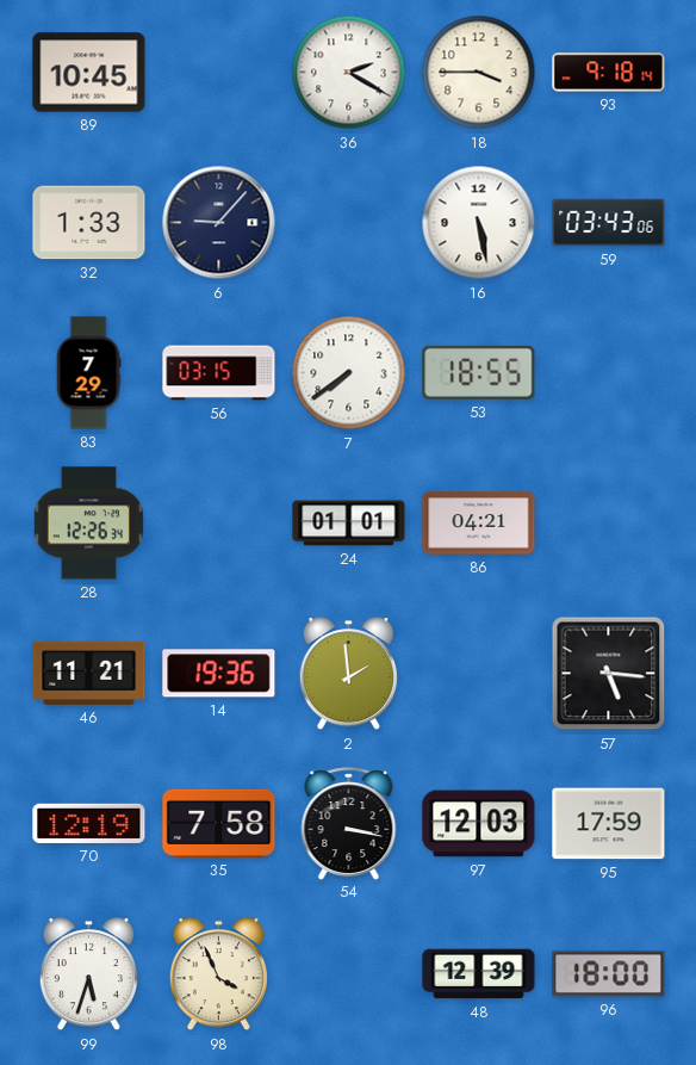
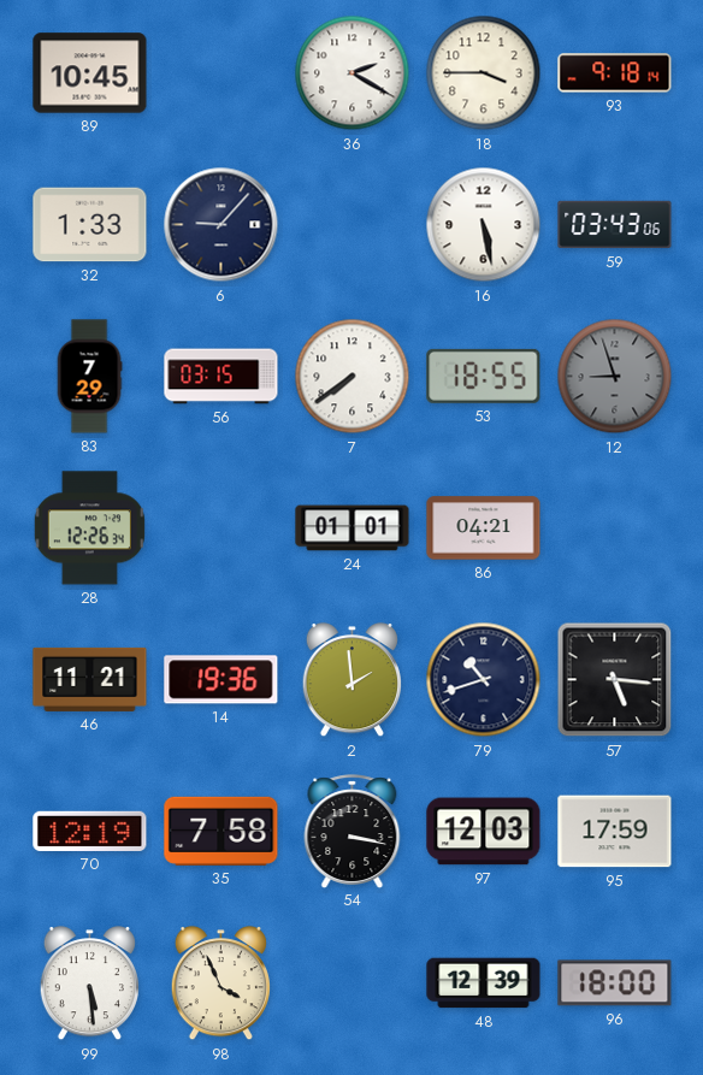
12: none -> 8:57
79: none -> 10:42
99: 5:33 -> 5:29
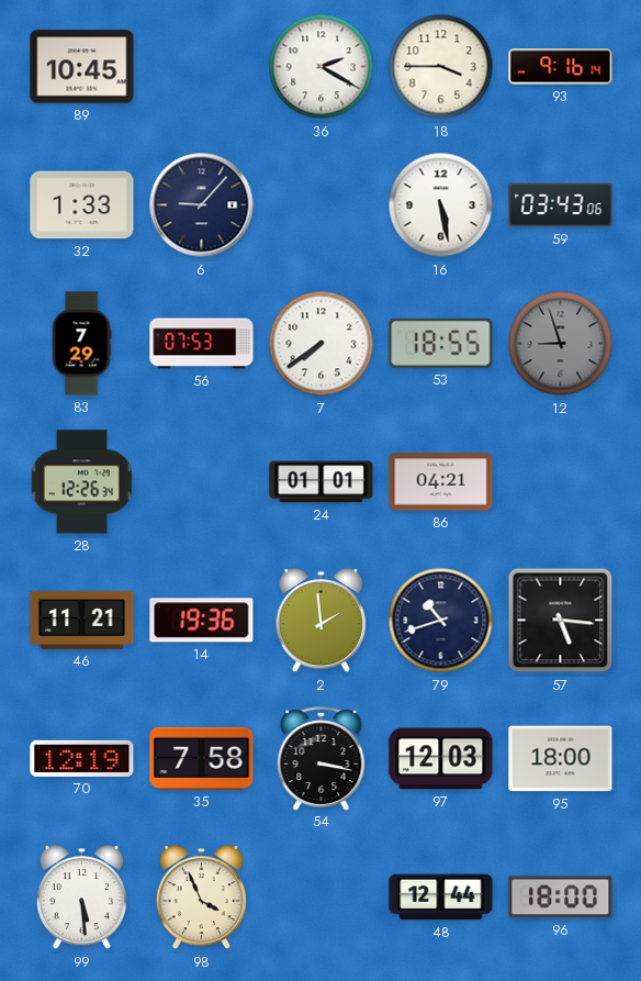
93: 9:18 -> 9:16
56: 03:15 -> 07:53
95: 17:59 -> 18:00
48: 12:39 -> 12:44
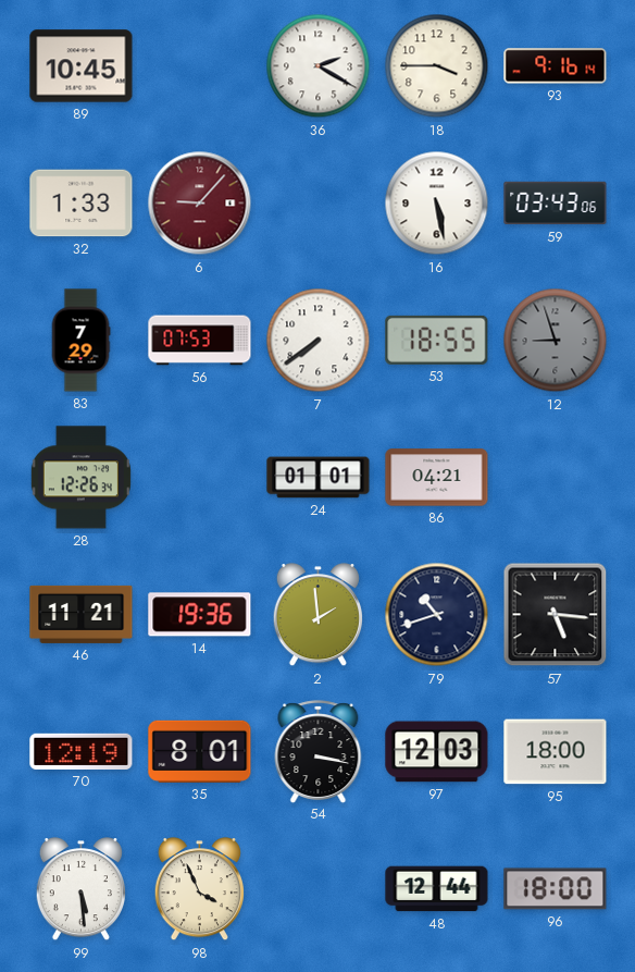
6 dial: navy -> burgundy
35: 7:58 -> 8:01
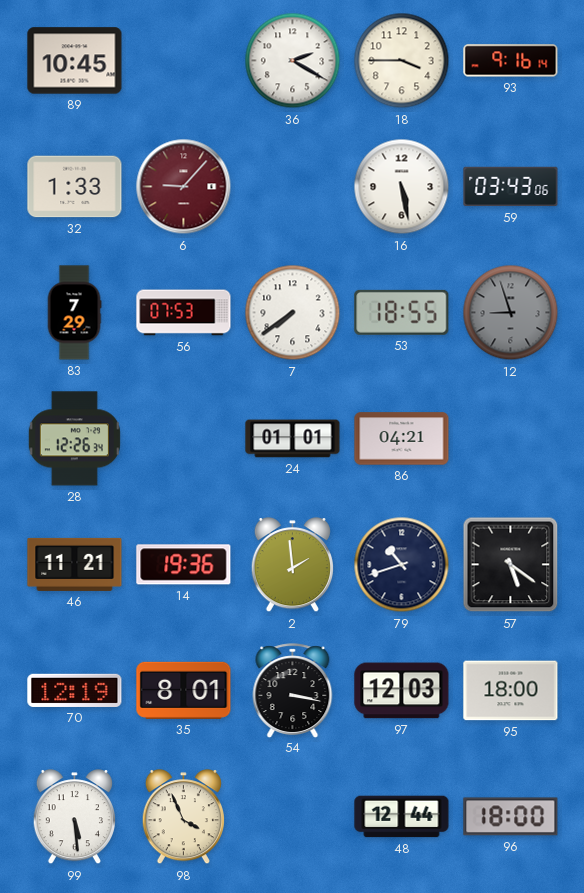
57: 5:16 -> 5:21
